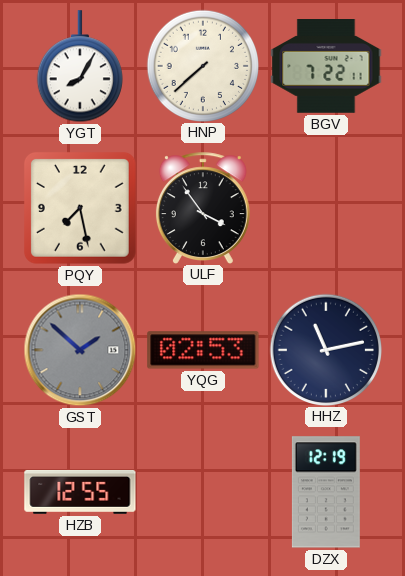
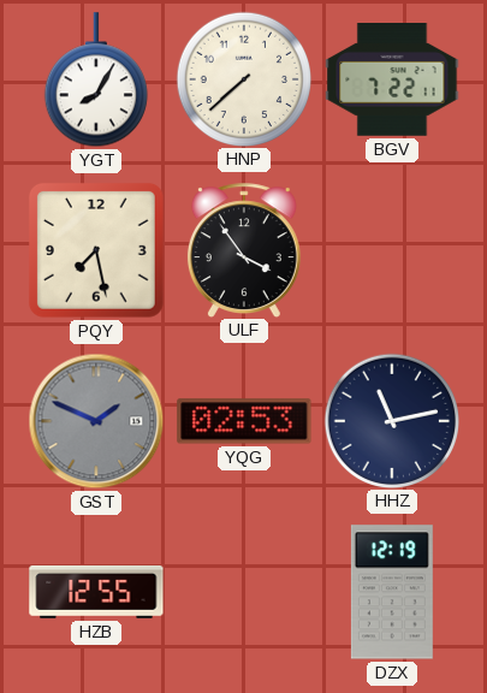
GST: 1:52 -> 1:49
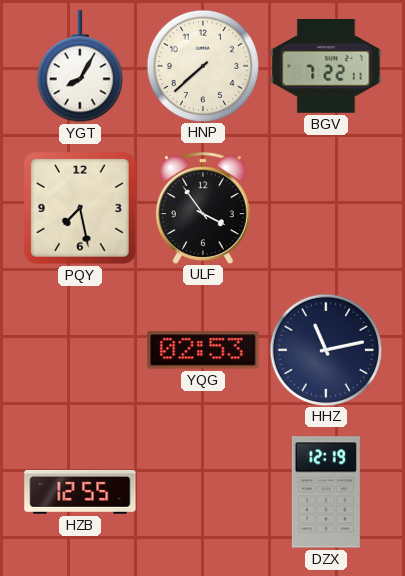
GST: 1:49 -> none
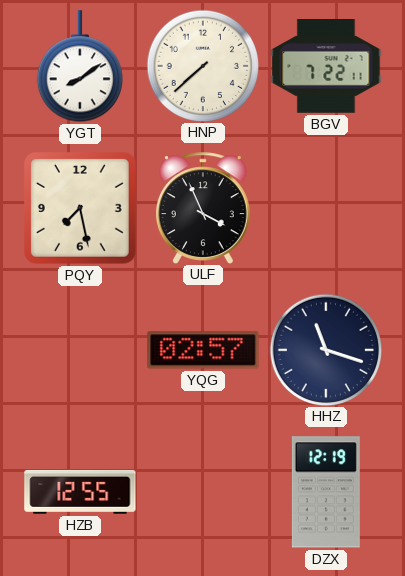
YGT: 8:05 -> 8:09
ULF: 3:54 -> 3:56
YQG: 02:53 -> 02:57
HHZ: 11:13 -> 11:18
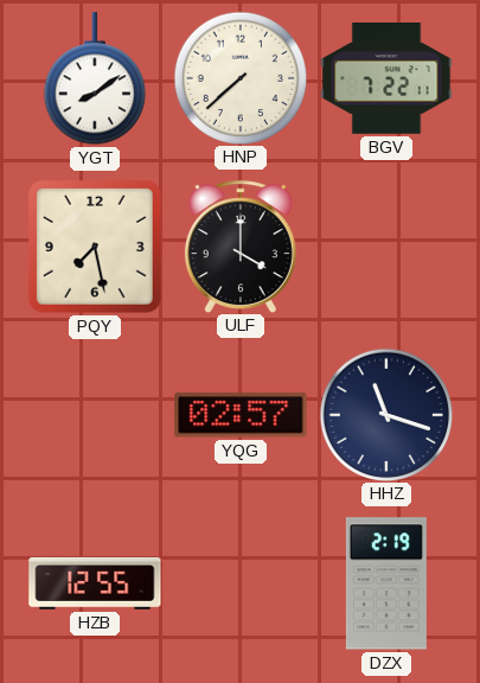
ULF: 3:56 -> 4:00
DZX: 12:19 -> 2:19
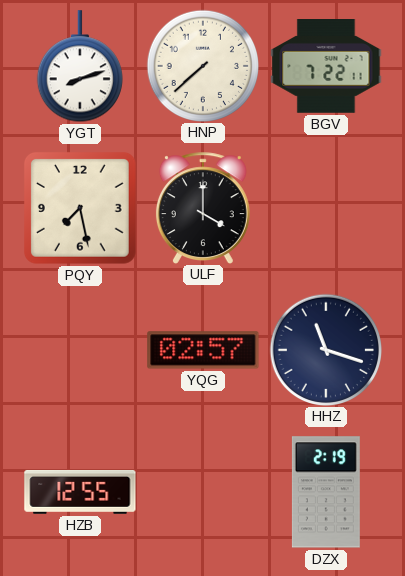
YGT: 8:09 -> 8:12
